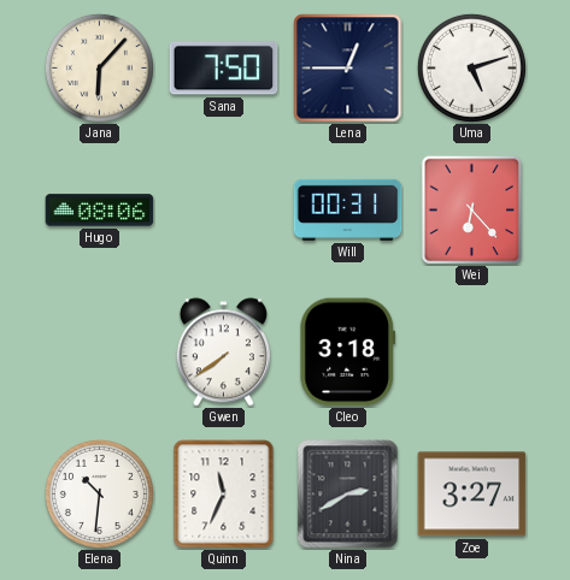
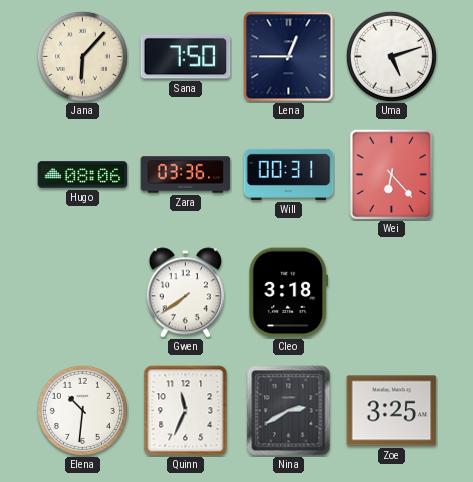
Zara: none -> 03:36
Zoe: 3:27 -> 3:25
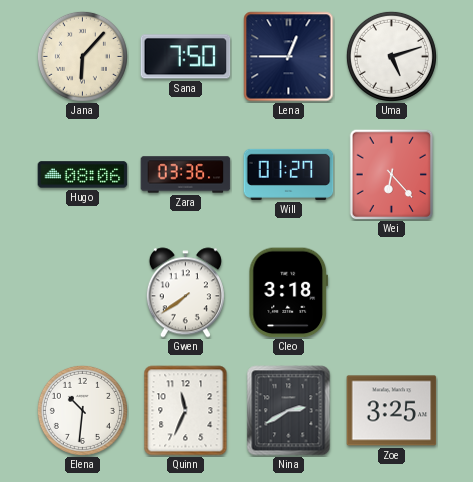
Will: 00:31 -> 01:27
